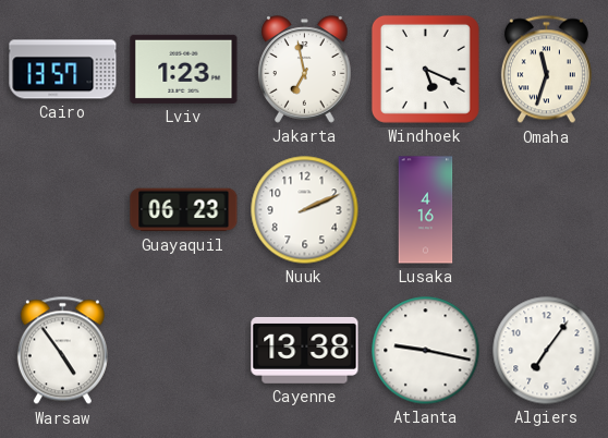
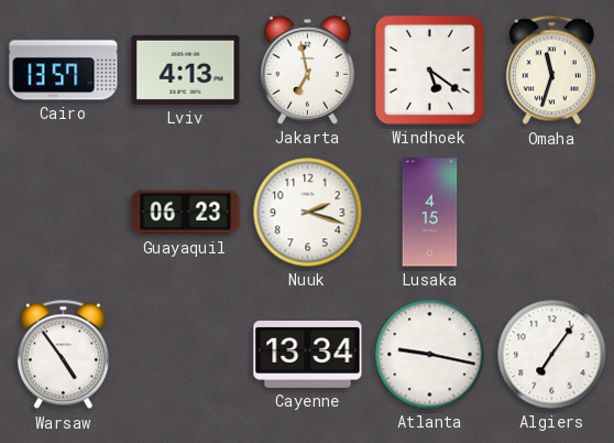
Lviv: 1:23 -> 4:13
Windhoek: 5:19 -> 5:21
Nuuk: 2:11 -> 2:18
Lusaka: 4:16 -> 4:15
Cayenne: 13:38 -> 13:34
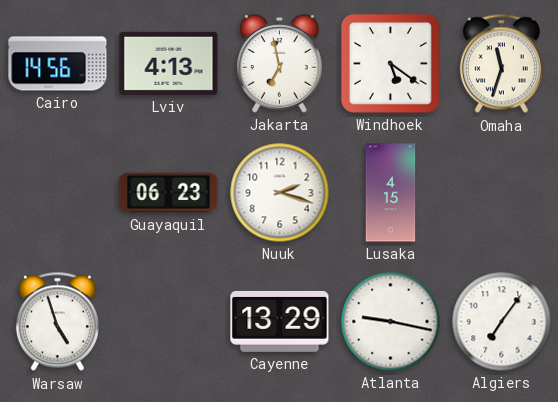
Cairo: 13:57 -> 14:56
Warsaw: 4:54 -> 4:57
Cayenne: 13:34 -> 13:29
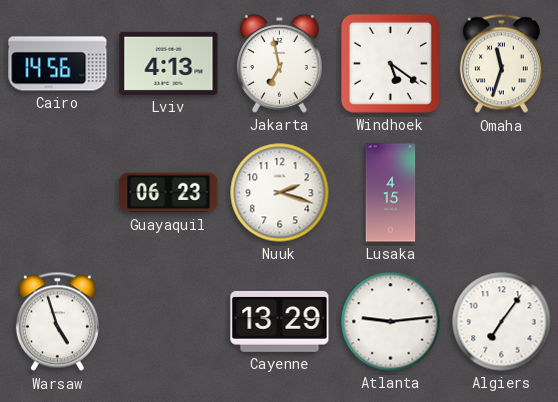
Atlanta: 9:17 -> 9:14
